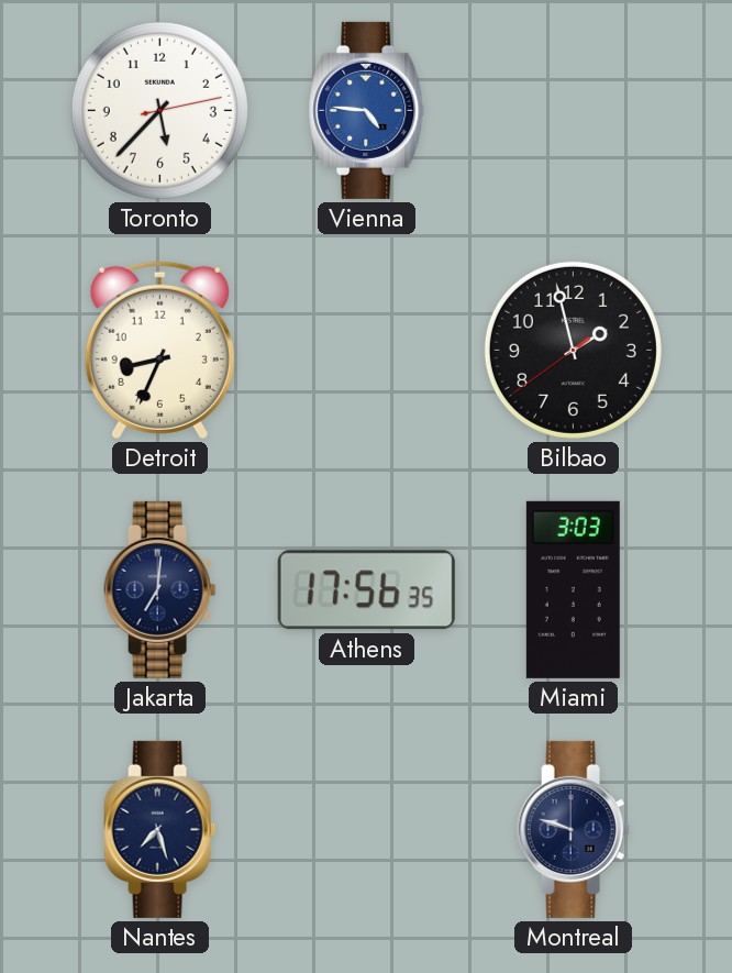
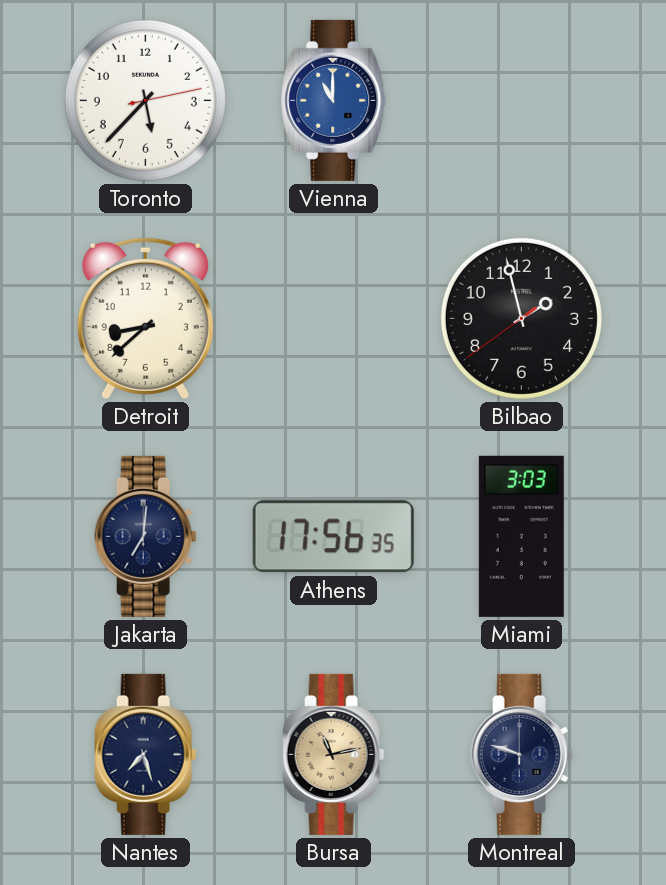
Vienna: 4:46 -> 11:00
Detroit: 8:34 -> 8:38
Bursa: none -> 11:13
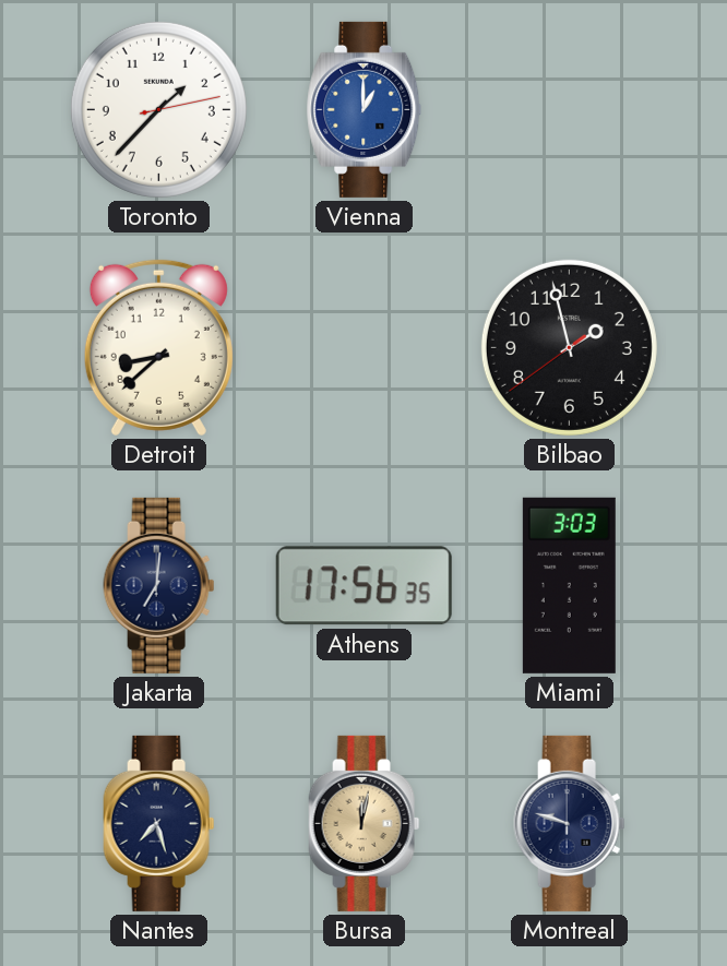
Toronto: 5:37 -> 1:37
Vienna: 11:00 -> 1:00
Bursa: 11:13 -> 12:02
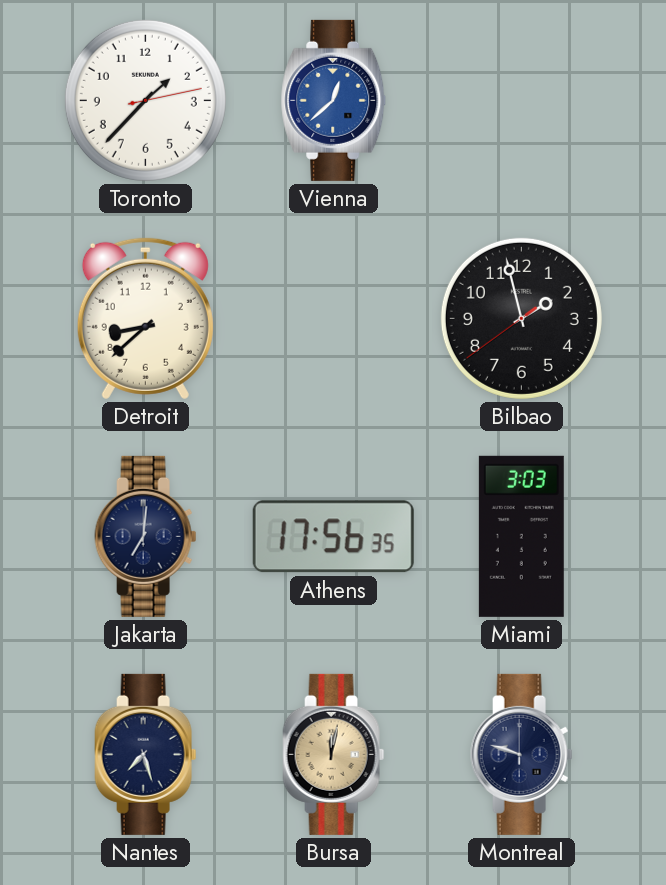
Vienna: 1:00 -> 12:38
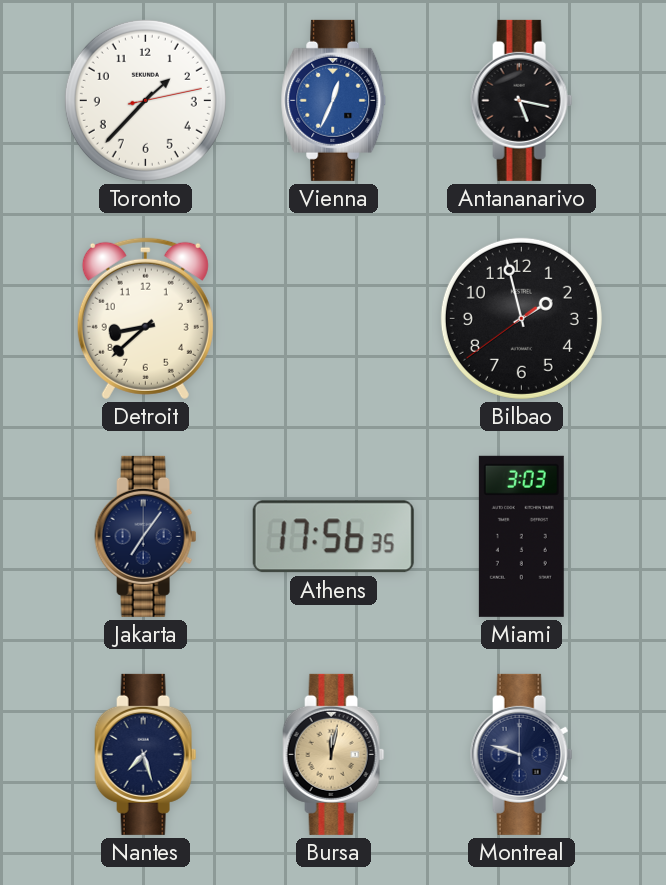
Vienna: 12:38 -> 12:34
Antananarivo: none -> 5:17
Jakarta: 7:01 -> 7:06
